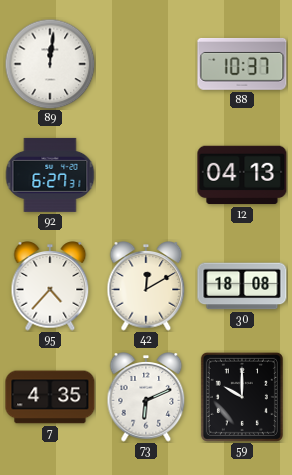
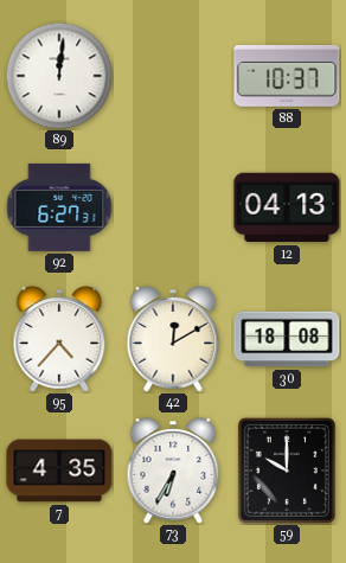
73: 6:11 -> 6:35
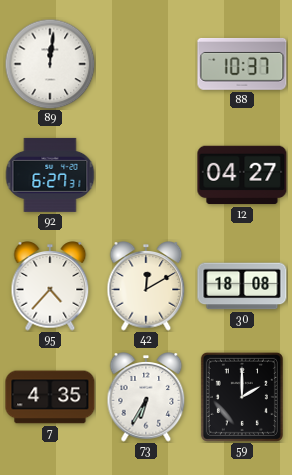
12: 04:13 -> 04:27
59: 10:00 -> 2:00
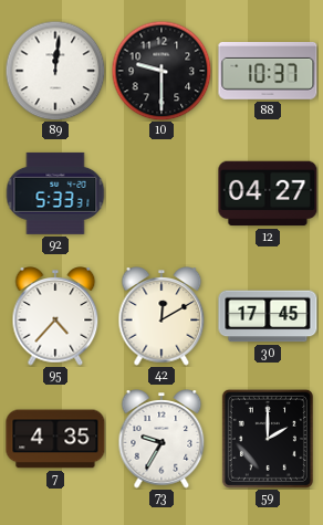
10: none -> 9:30
92: 6:27 -> 5:33
30: 18:08 -> 17:45
73: 6:35 -> 9:35
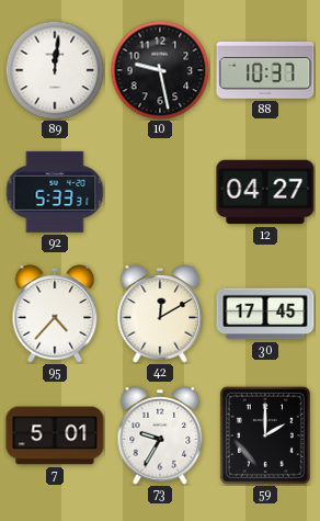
10: 9:30 -> 9:28
7: 4:35 -> 5:01
